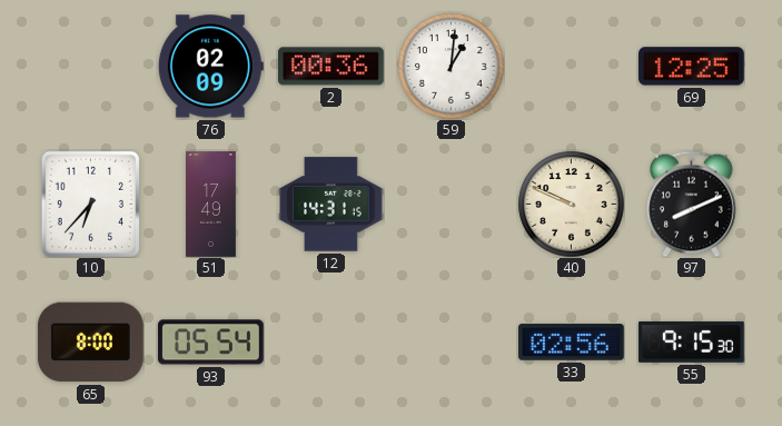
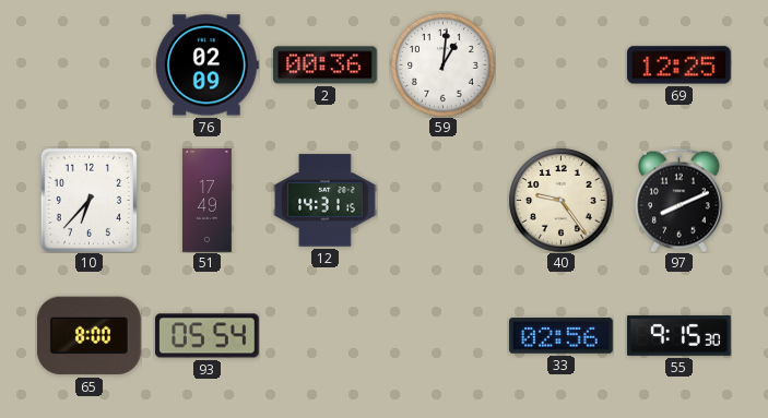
40: 9:49 -> 9:24
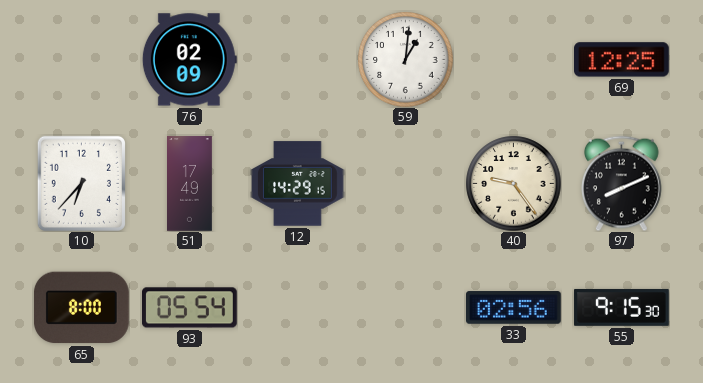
2: 00:36 -> none
12: 14:31 -> 14:29
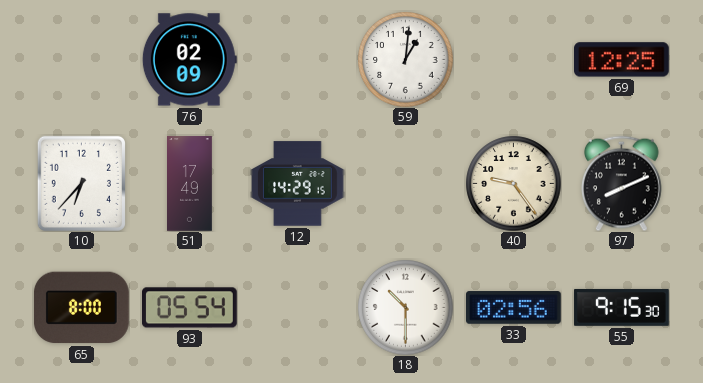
18: none -> 10:30
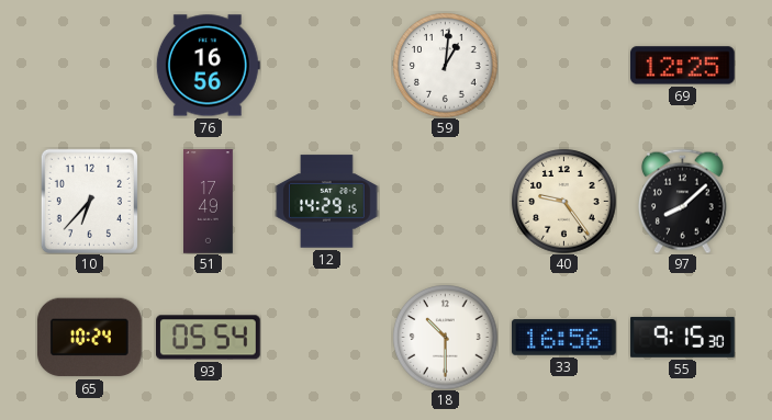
76: 02:09 -> 16:56
97: 8:11 -> 8:08
65: 8:00 -> 10:24
33: 02:56 -> 16:56
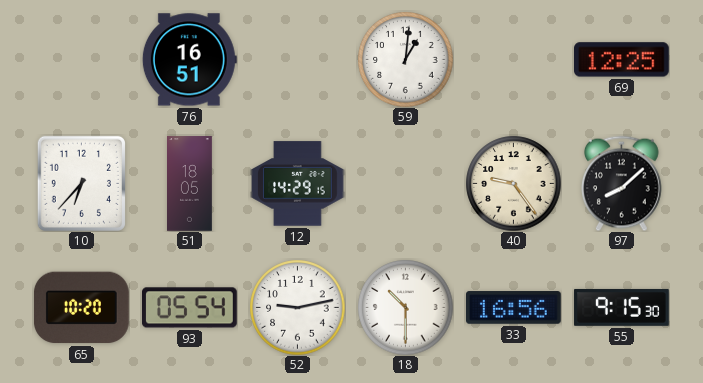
76: 16:56 -> 16:51
51: 17:49 -> 18:05
65: 10:24 -> 10:20
52: none -> 9:13
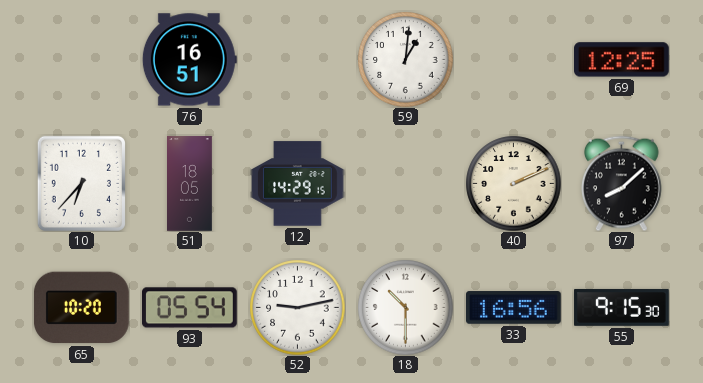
40: 9:24 -> 2:11
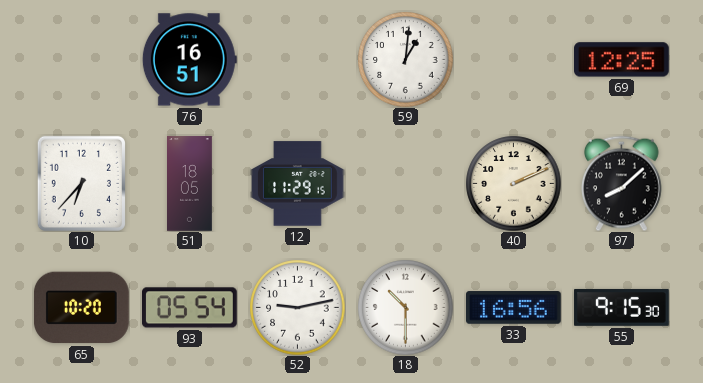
12: 14:29 -> 11:29
